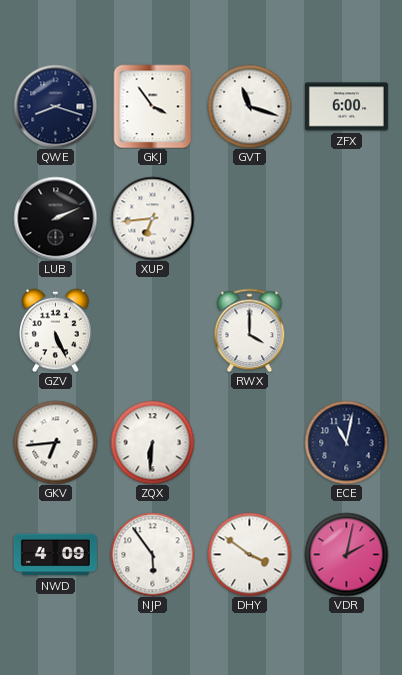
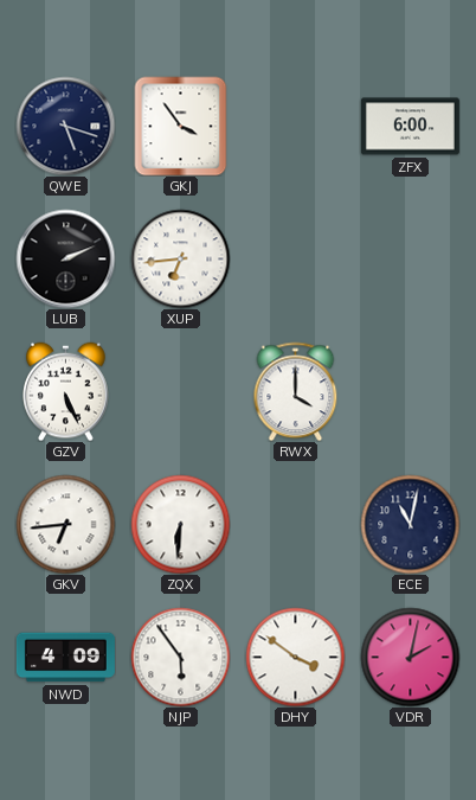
QWE: 8:18 -> 5:18
GVT: 11:18 -> none
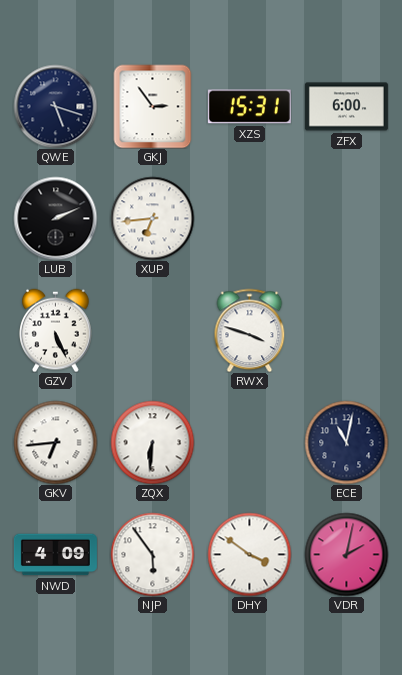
GKJ: 3:54 -> 2:54
XZS: none -> 15:31
RWX: 4:00 -> 3:48
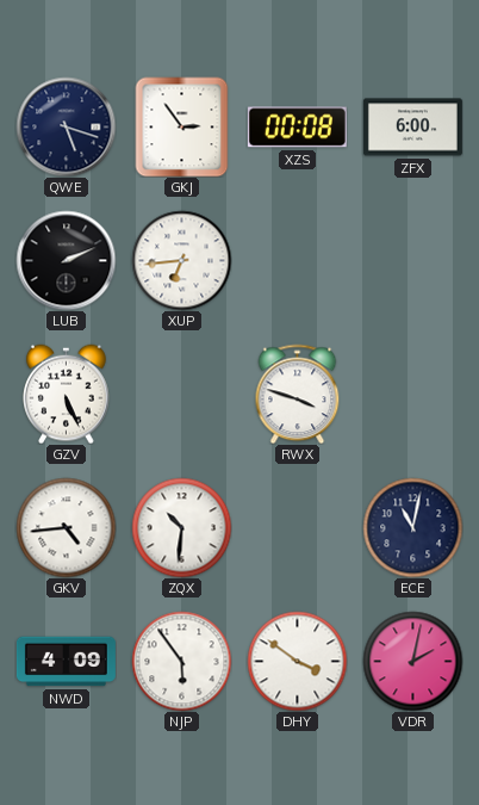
XZS: 15:31 -> 00:08
GKV: 6:44 -> 4:44
ZQX: 6:31 -> 10:31
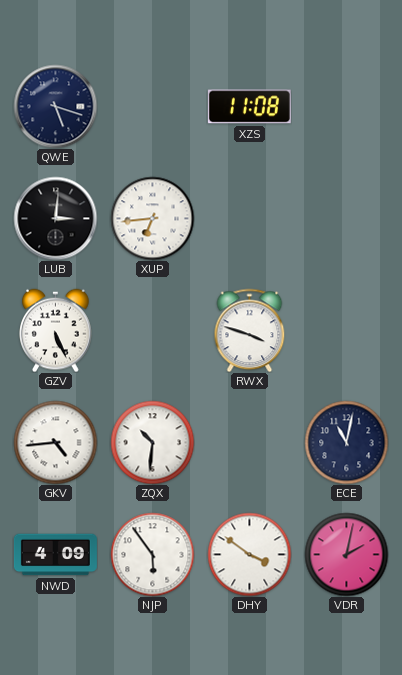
GKJ: 2:54 -> none
XZS: 00:08 -> 11:08
ZFX: 6:00 -> none
LUB: 2:11 -> 3:01
